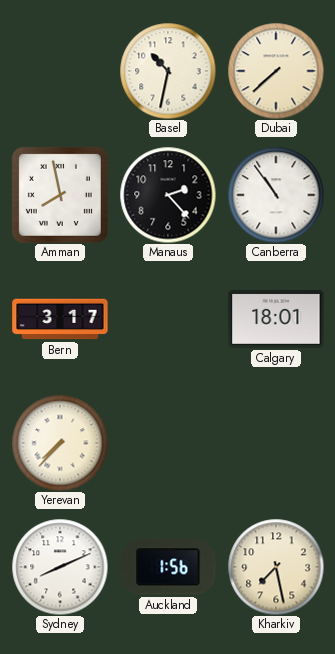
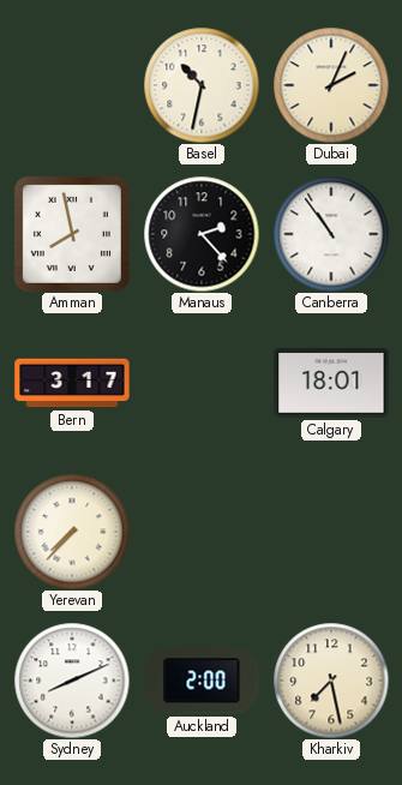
Dubai: 7:38 -> 2:04
Auckland: 1:56 -> 2:00
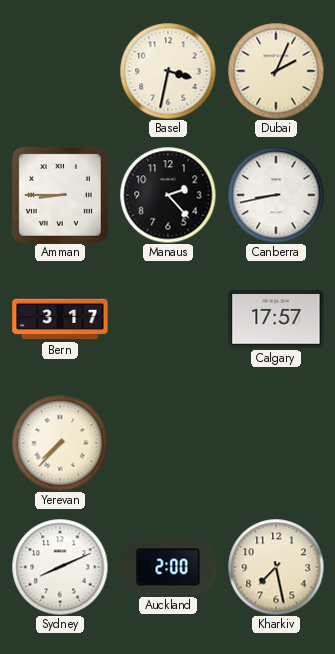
Basel: 10:32 -> 3:32
Amman: 7:58 -> 8:45
Canberra: 10:54 -> 8:43
Calgary: 18:01 -> 17:57
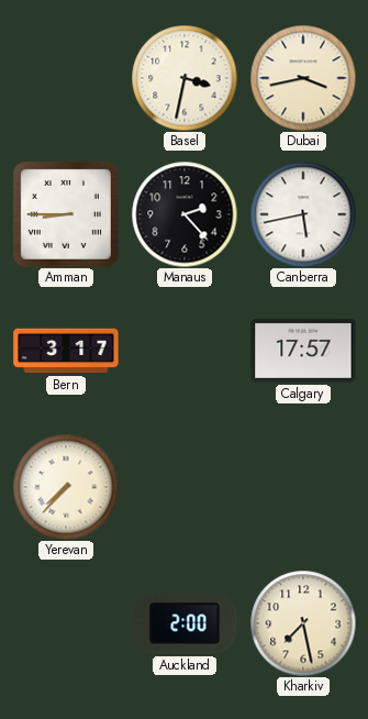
Dubai: 2:04 -> 3:43
Canberra: 8:43 -> 5:43
Sydney: 8:11 -> none
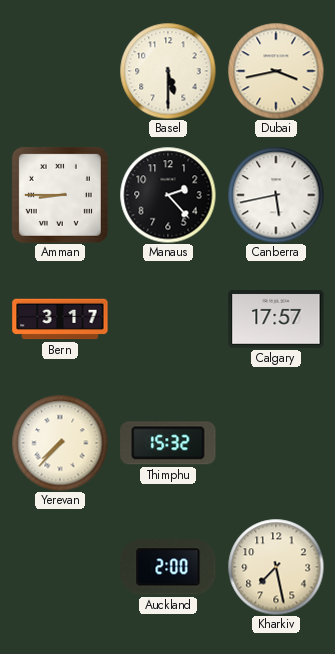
Basel: 3:32 -> 5:30
Thimphu: none -> 15:32
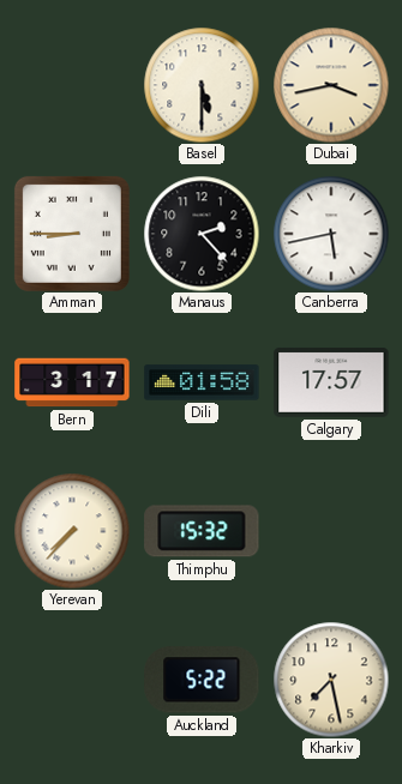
Dili: none -> 01:58
Auckland: 2:00 -> 5:22
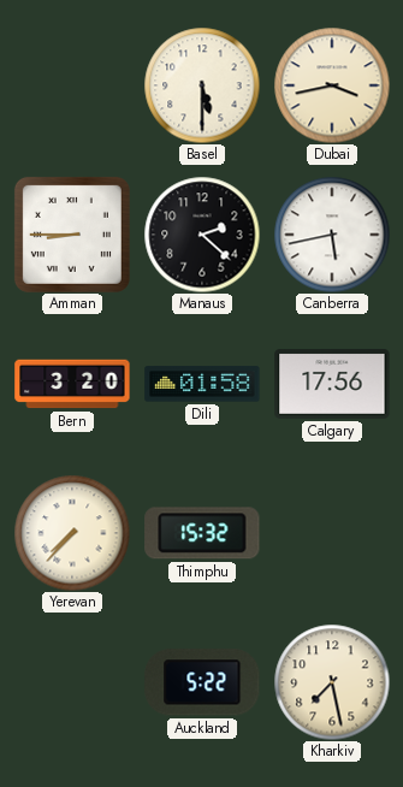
Manaus: 2:23 -> 2:22
Bern: 3:17 -> 3:20
Calgary: 17:57 -> 17:56
